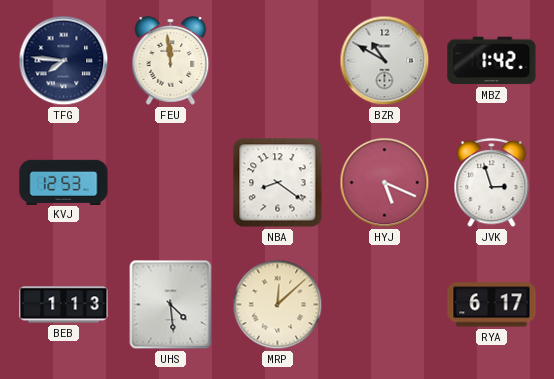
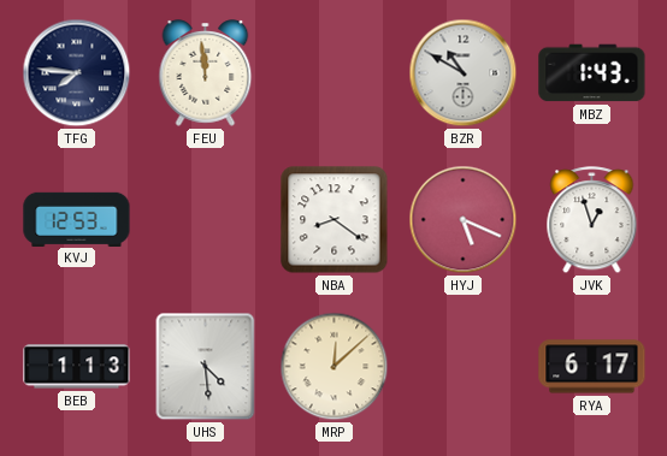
MBZ: 1:42 -> 1:43
JVK: 2:57 -> 12:57
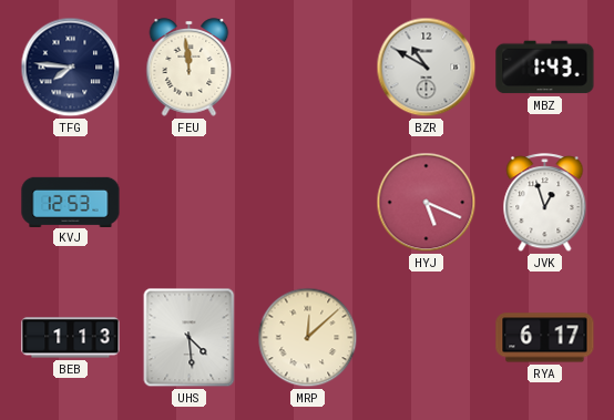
NBA: 8:21 -> none
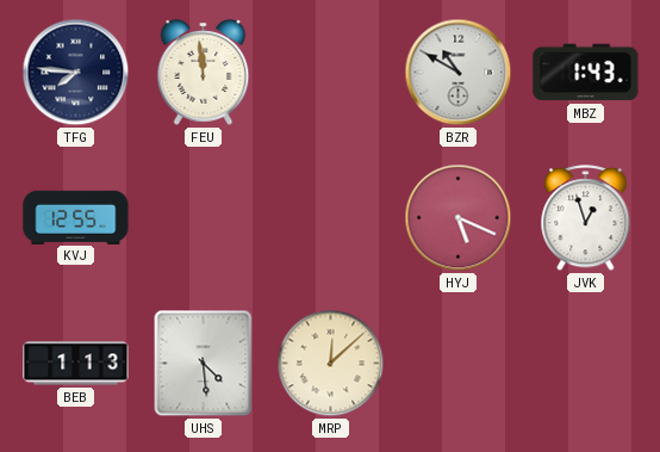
KVJ: 12:53 -> 12:55
RYA: 6:17 -> none
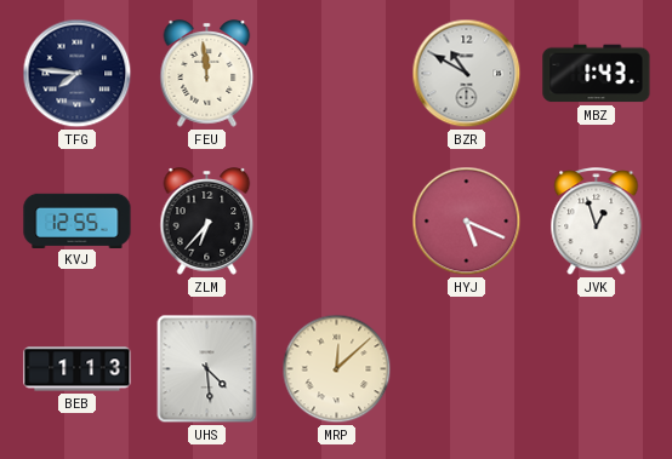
ZLM: none -> 6:37
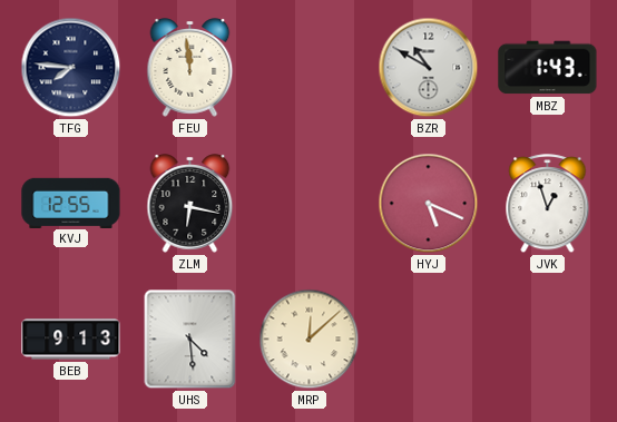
ZLM: 6:37 -> 6:17
BEB: 1:13 -> 9:13
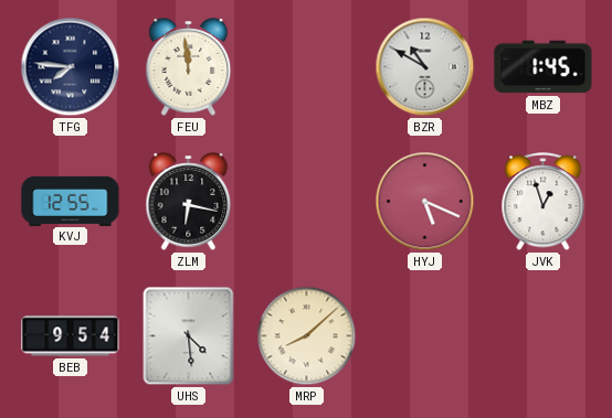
MBZ: 1:43 -> 1:45
BEB: 9:13 -> 9:54
MRP: 12:08 -> 8:08
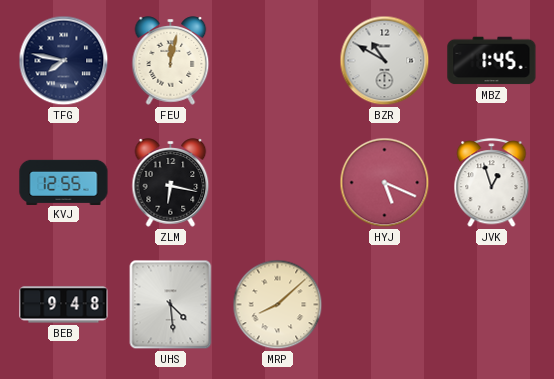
TFG: 7:46 -> 7:47
FEU: 11:59 -> 12:02
BEB: 9:54 -> 9:48
